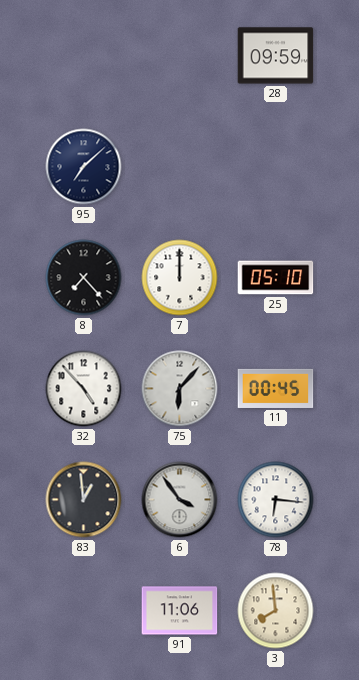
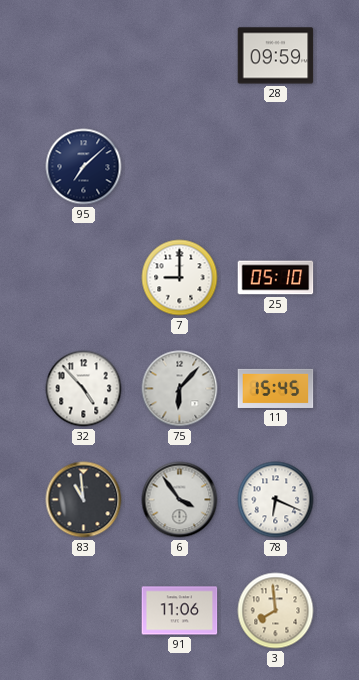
8: 7:23 -> none
7: 12:00 -> 9:00
11: 00:45 -> 15:45
83: 12:59 -> 10:59
78: 6:16 -> 6:19
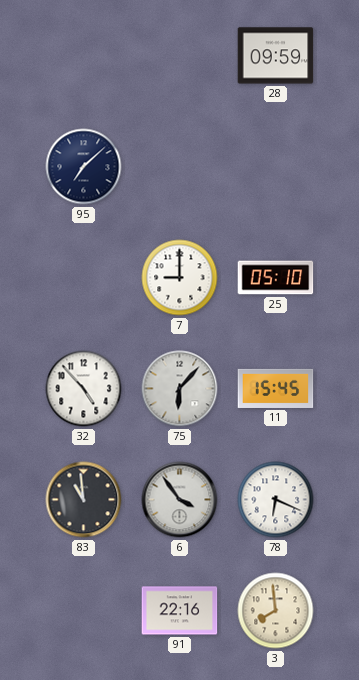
91: 11:06 -> 22:16
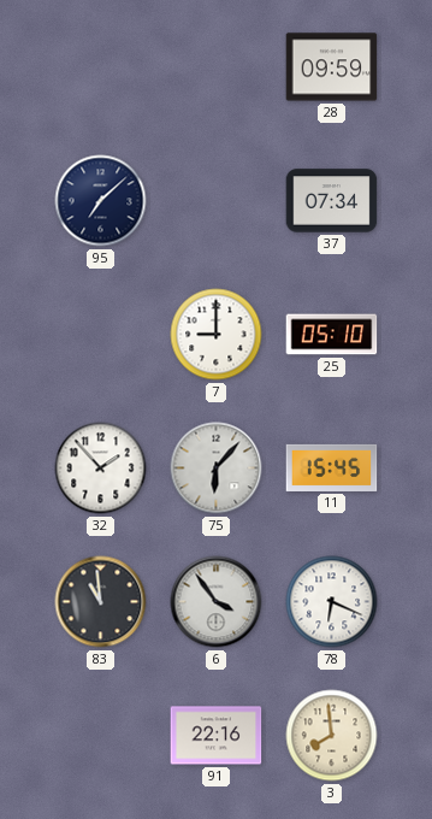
37: none -> 07:34
32: 4:53 -> 1:53
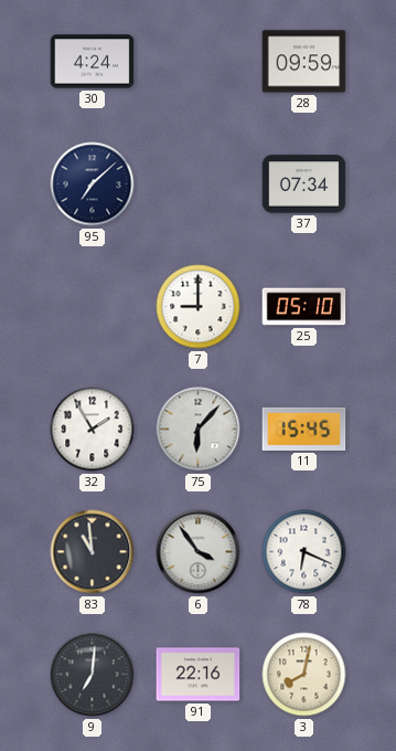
30: none -> 4:24
32: 1:53 -> 1:55
9: none -> 7:01
3: 7:59 -> 8:02
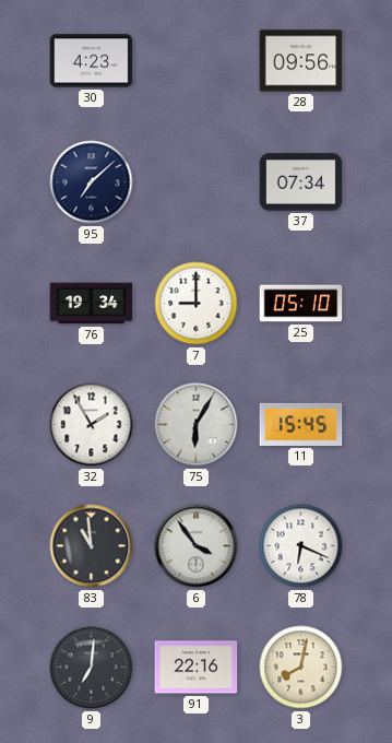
30: 4:24 -> 4:23
28: 09:59 -> 09:56
76: none -> 19:34
75: 6:07 -> 6:05
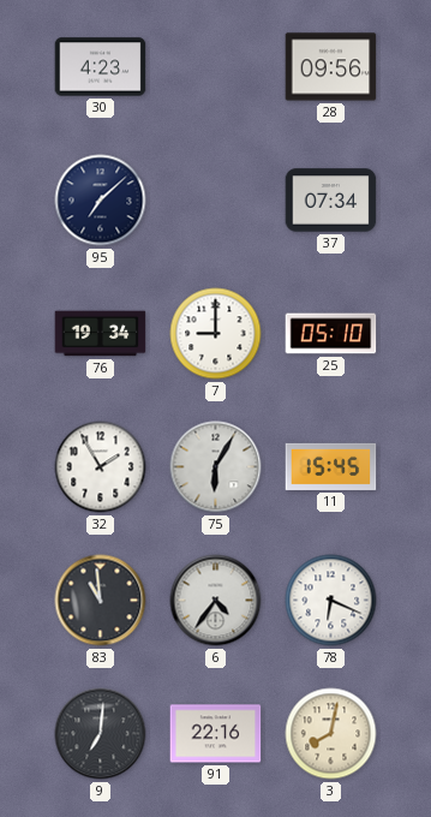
6: 3:54 -> 4:36
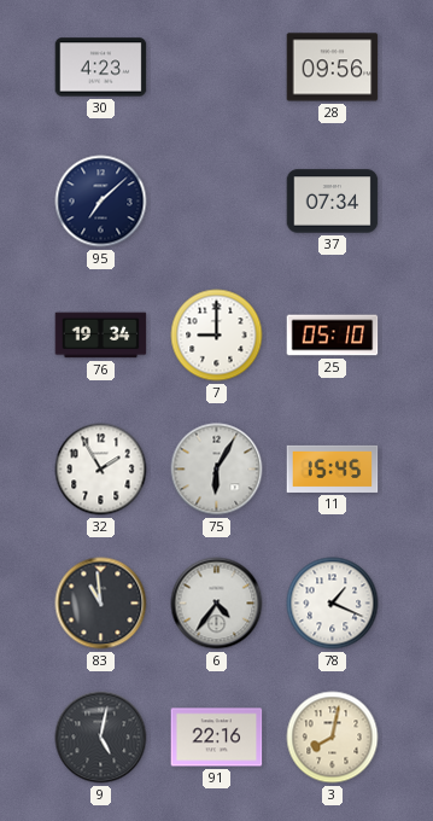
78: 6:19 -> 1:19
9: 7:01 -> 5:02
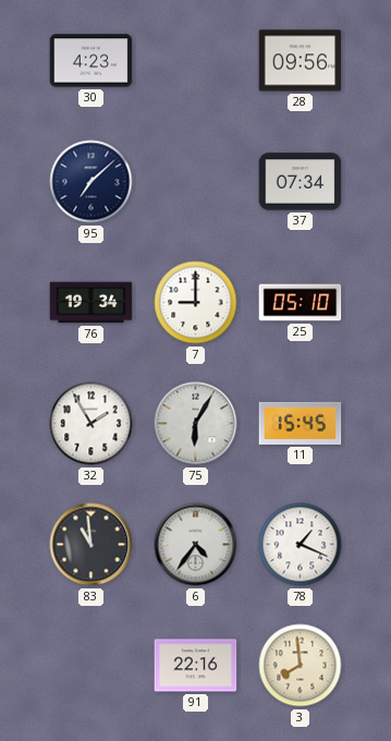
9: 5:02 -> none
3: 8:02 -> 7:59
